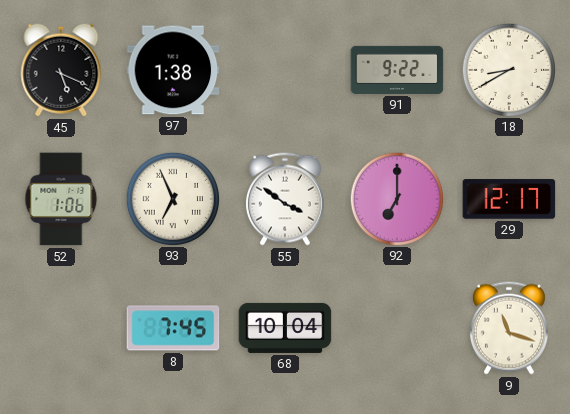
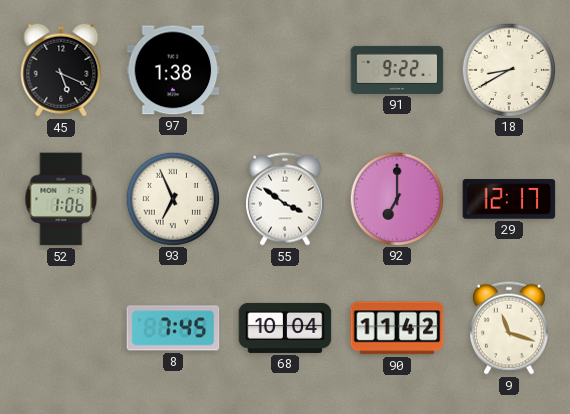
90: none -> 11:42
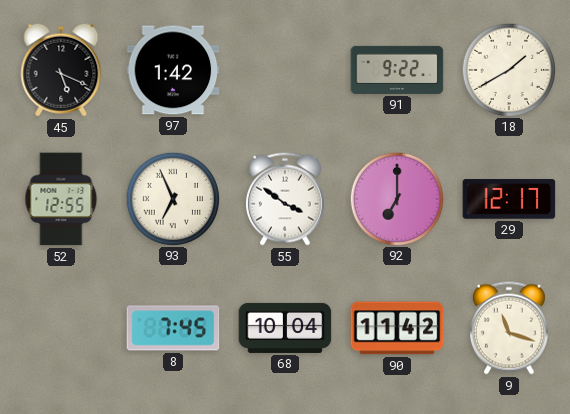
97: 1:38 -> 1:42
18: 8:40 -> 1:40
52: 1:06 -> 12:55
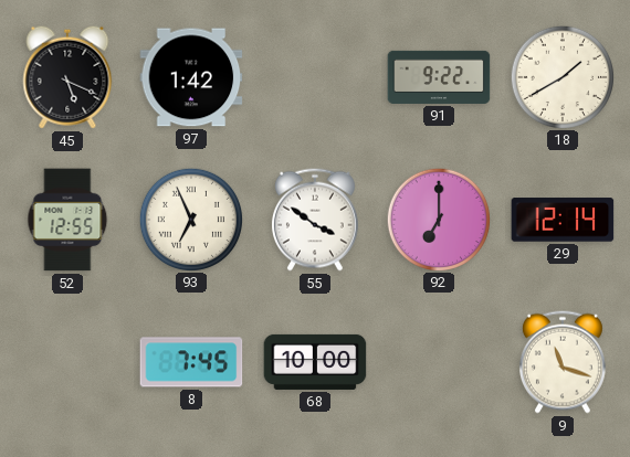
29: 12:17 -> 12:14
68: 10:04 -> 10:00
90: 11:42 -> none
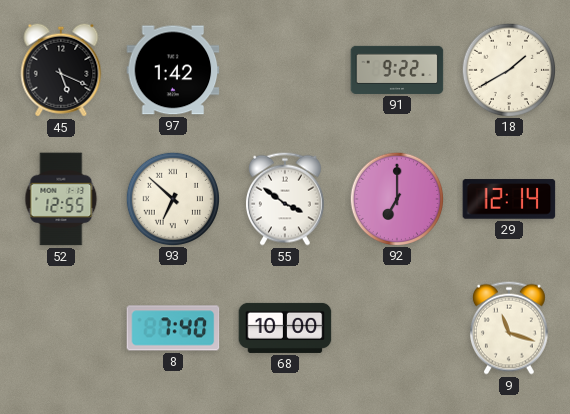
93: 6:56 -> 6:52
8: 7:45 -> 7:40
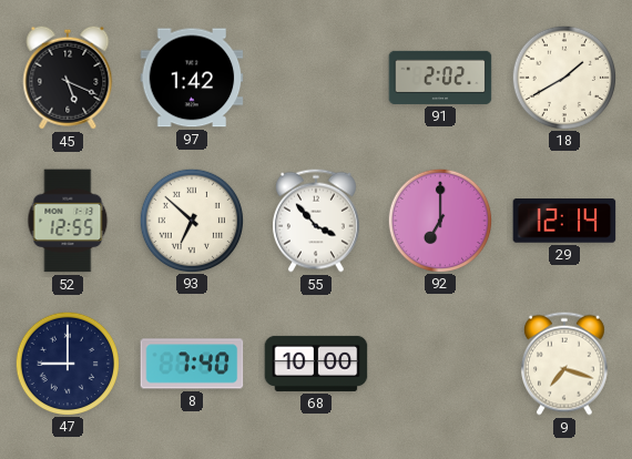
91: 9:22 -> 2:02
55: 3:51 -> 3:53
47: none -> 9:00
9: 11:18 -> 7:18
